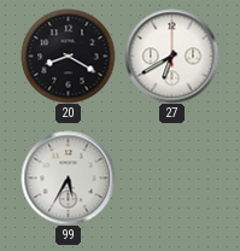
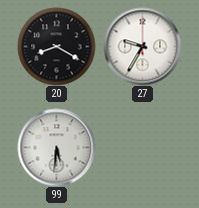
27: 6:40 -> 9:35
99: 5:35 -> 5:31
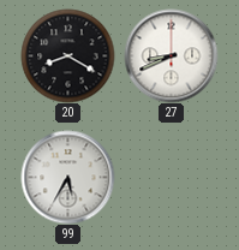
27: 9:35 -> 8:41
99: 5:31 -> 5:35
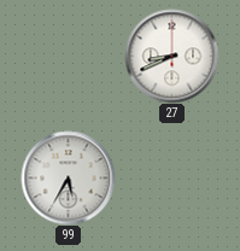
20: 8:20 -> none
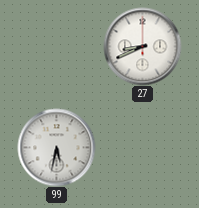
99: 5:35 -> 5:32
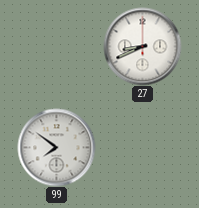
99: 5:32 -> 7:51
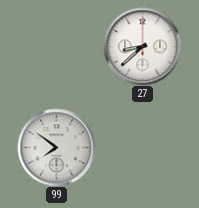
27: 8:41 -> 8:38
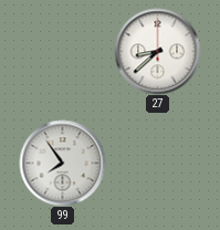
99: 7:51 -> 7:54
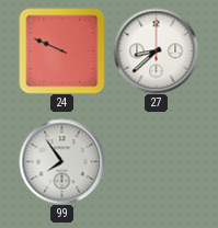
24: none -> 9:49
